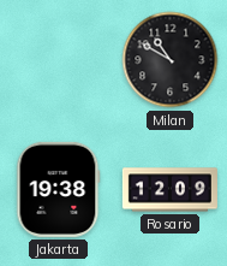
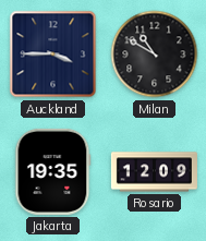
Auckland: none -> 3:45
Jakarta: 19:38 -> 19:35
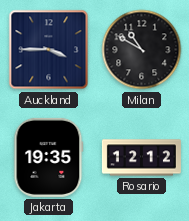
Rosario: 12:09 -> 12:12
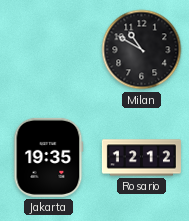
Auckland: 3:45 -> none
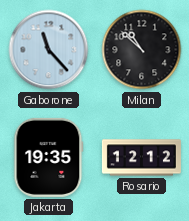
Gaborone: none -> 11:23
Milan: 10:50 -> 10:52
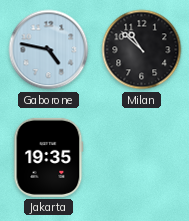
Gaborone: 11:23 -> 4:47
Rosario: 12:12 -> none
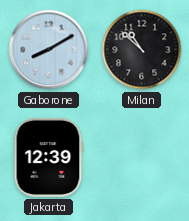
Gaborone: 4:47 -> 8:10
Jakarta: 19:35 -> 12:39
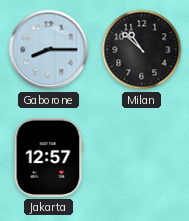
Gaborone: 8:10 -> 8:15
Jakarta: 12:39 -> 12:57
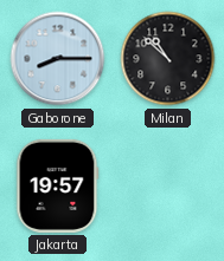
Jakarta: 12:57 -> 19:57
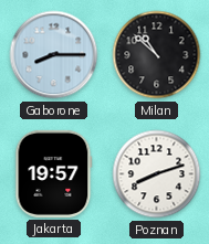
Poznan: none -> 8:12
